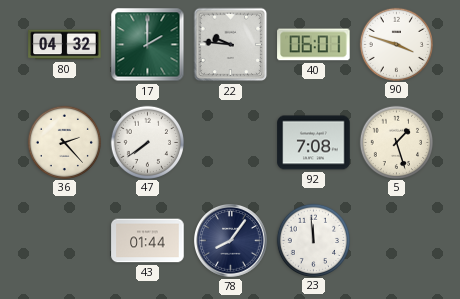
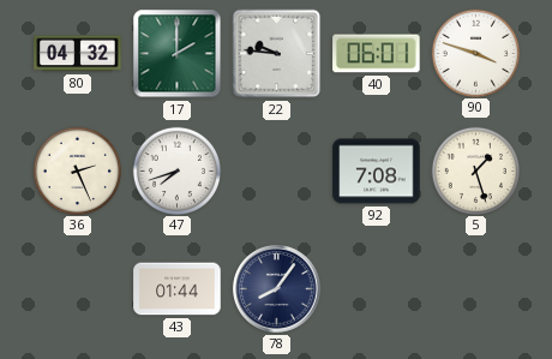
36: 2:23 -> 2:26
47: 7:39 -> 7:42
23: 11:59 -> none
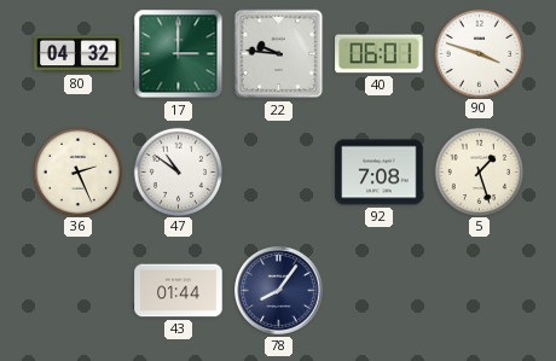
17: 2:00 -> 3:00
47: 7:42 -> 10:51
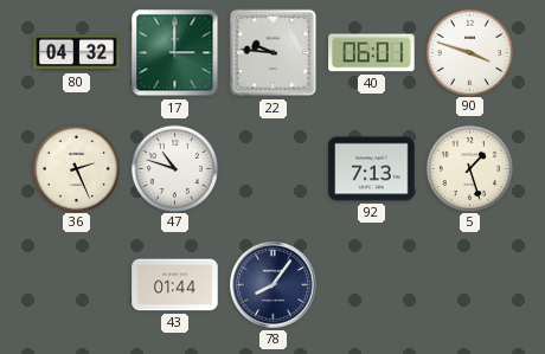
47: 10:51 -> 10:48
92: 7:08 -> 7:13
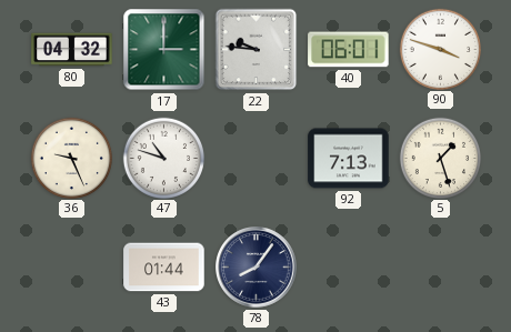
36: 2:26 -> 9:26
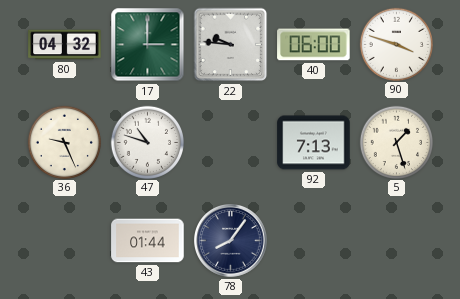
40: 06:01 -> 06:00
